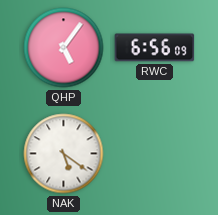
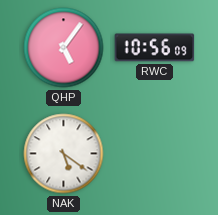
RWC: 6:56 -> 10:56
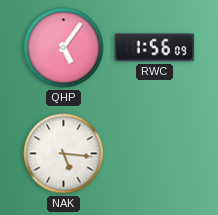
RWC: 10:56 -> 1:56
NAK: 5:21 -> 5:16
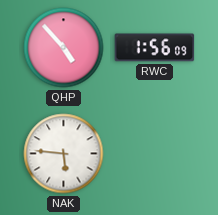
QHP: 5:06 -> 4:53
NAK: 5:16 -> 5:46
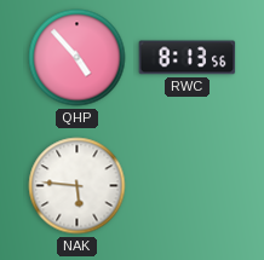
RWC: 1:56 -> 8:13
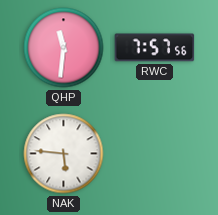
QHP: 4:53 -> 11:31
RWC: 8:13 -> 7:57
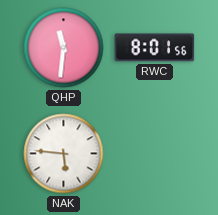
RWC: 7:57 -> 8:01
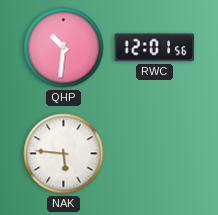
QHP: 11:31 -> 10:31
RWC: 8:01 -> 12:01
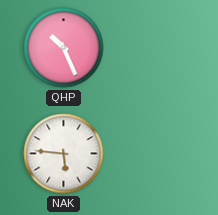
QHP: 10:31 -> 10:26
RWC: 12:01 -> none
